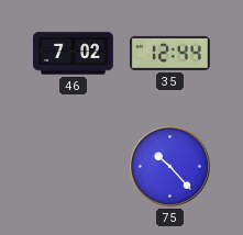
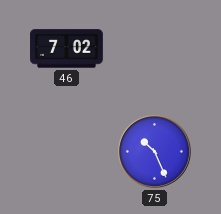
35: 12:44 -> none
75: 10:23 -> 10:26
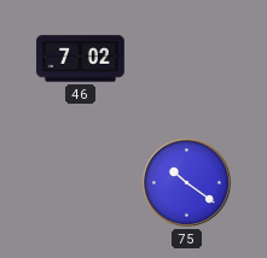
75: 10:26 -> 10:21
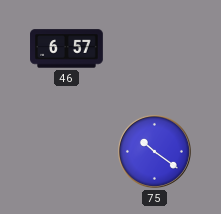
46: 7:02 -> 6:57
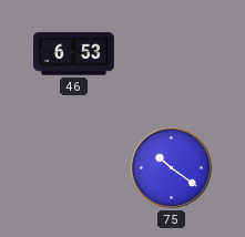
46: 6:57 -> 6:53
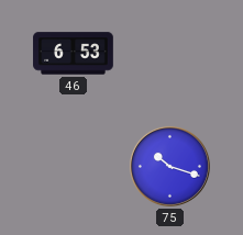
75: 10:21 -> 10:18
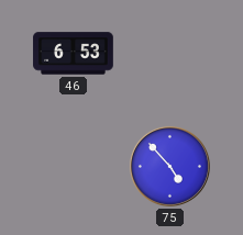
75: 10:18 -> 4:53
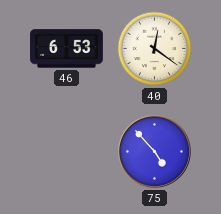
40: none -> 12:21
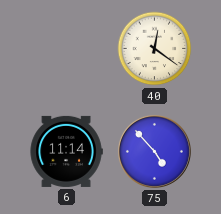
46: 6:53 -> none
6: none -> 11:14
